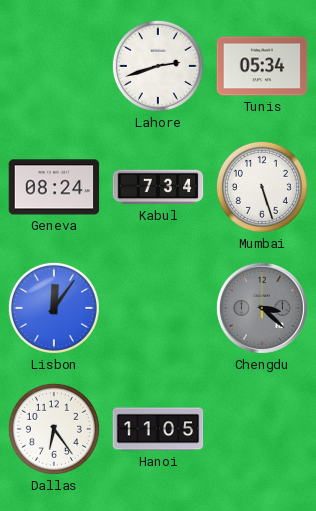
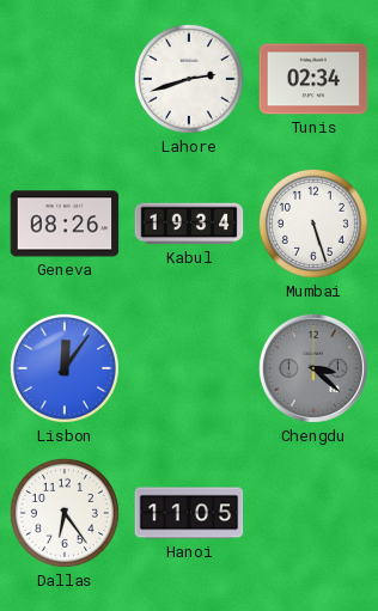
Tunis: 05:34 -> 02:34
Geneva: 08:24 -> 08:26
Kabul: 7:34 -> 19:34
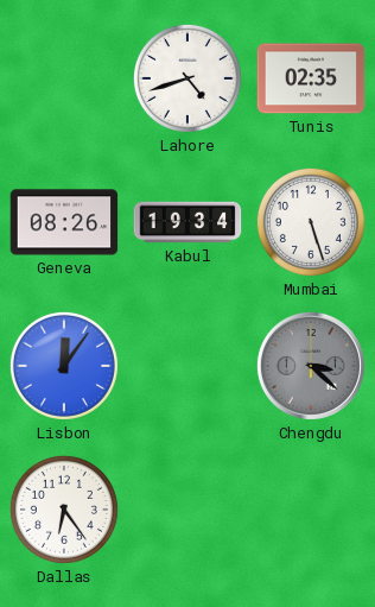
Lahore: 2:42 -> 4:42
Tunis: 02:34 -> 02:35
Hanoi: 11:05 -> none
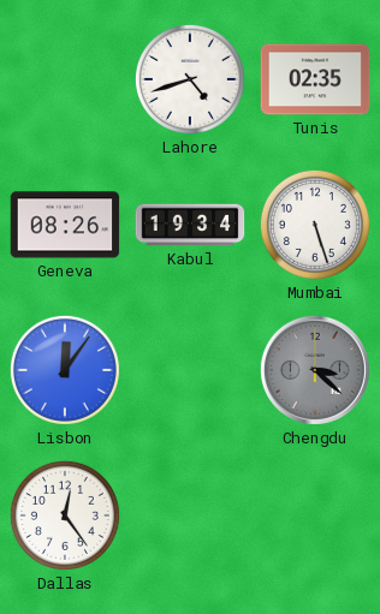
Dallas: 6:24 -> 12:24
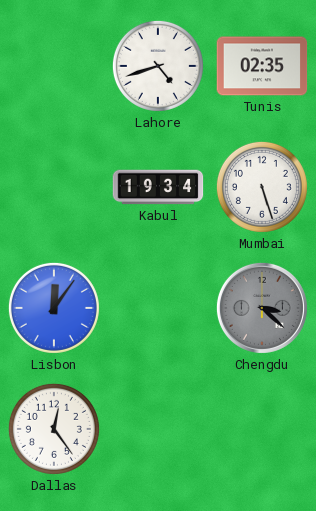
Geneva: 08:26 -> none
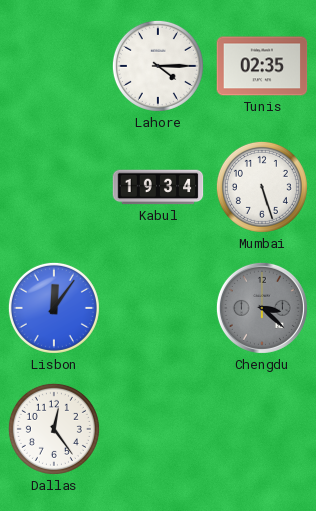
Lahore: 4:42 -> 4:15
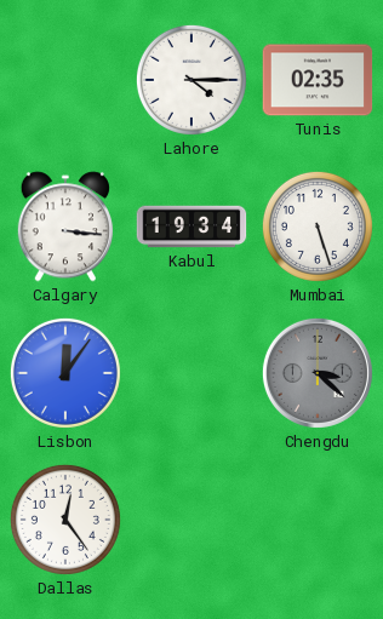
Calgary: none -> 3:16
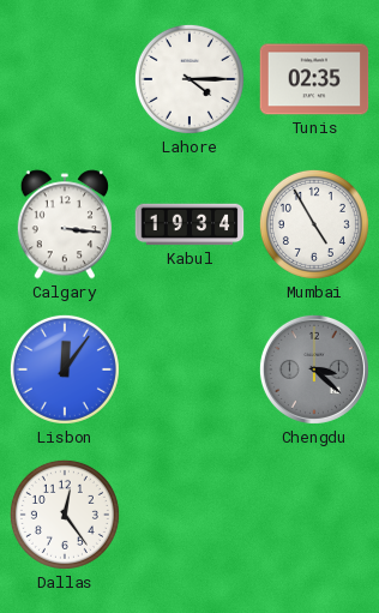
Mumbai: 5:27 -> 4:55
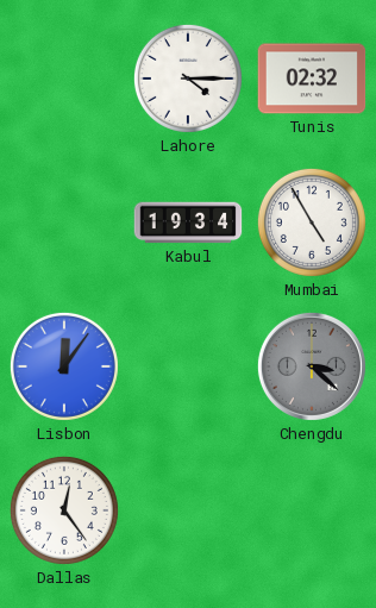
Tunis: 02:35 -> 02:32
Calgary: 3:16 -> none
